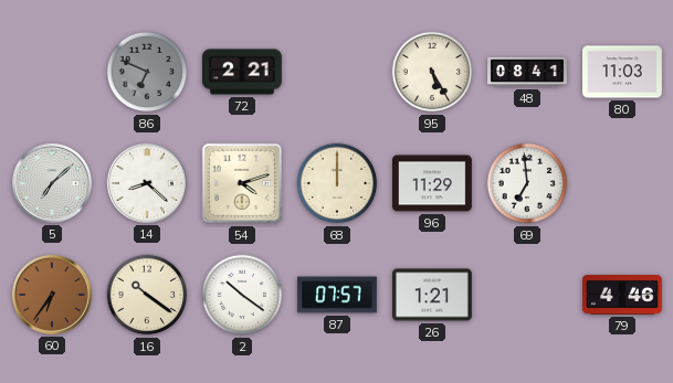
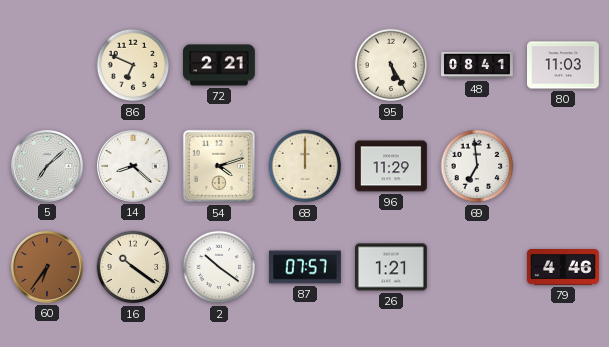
86 dial: grey -> cream
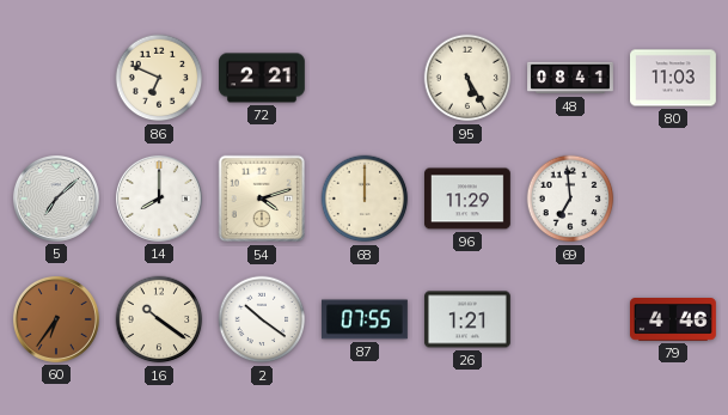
14: 8:22 -> 8:00
87: 07:57 -> 07:55
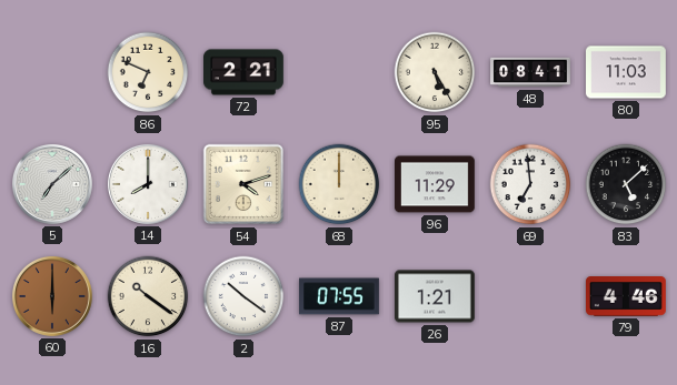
83: none -> 5:08
60: 6:36 -> 6:00
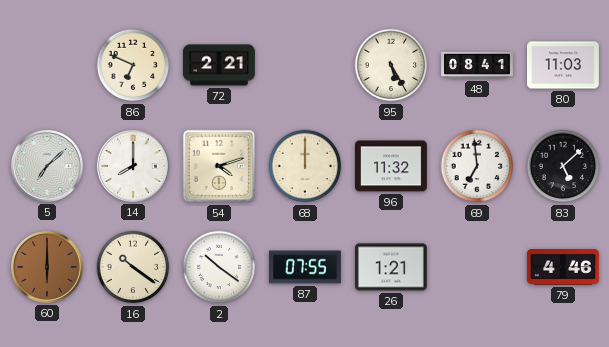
96: 11:29 -> 11:32
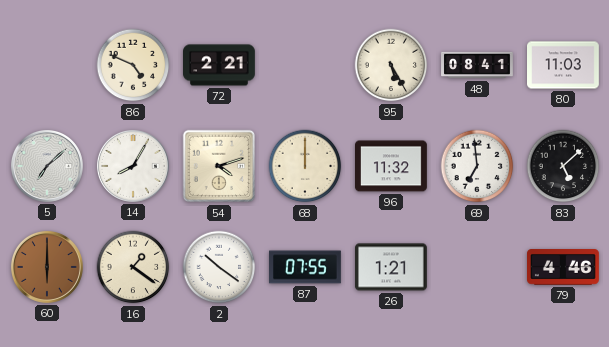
86: 6:49 -> 4:49
14: 8:00 -> 8:05
16: 10:21 -> 1:21
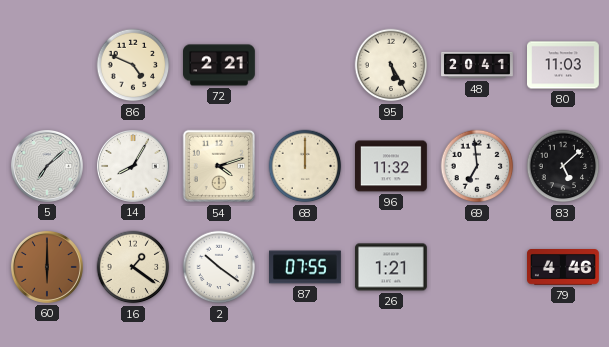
48: 08:41 -> 20:41
